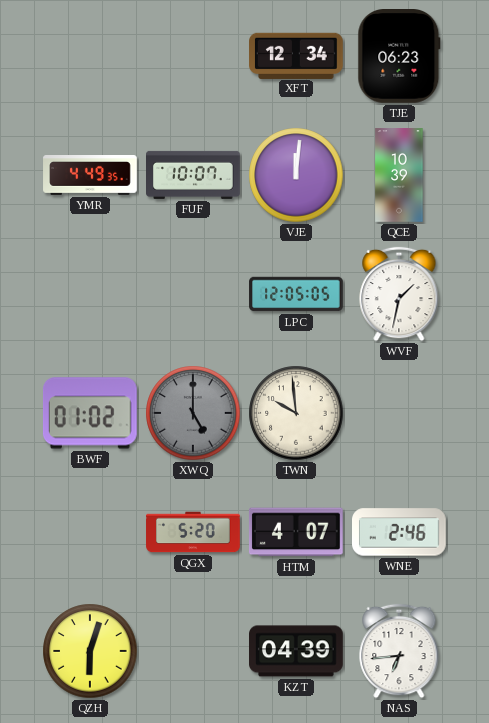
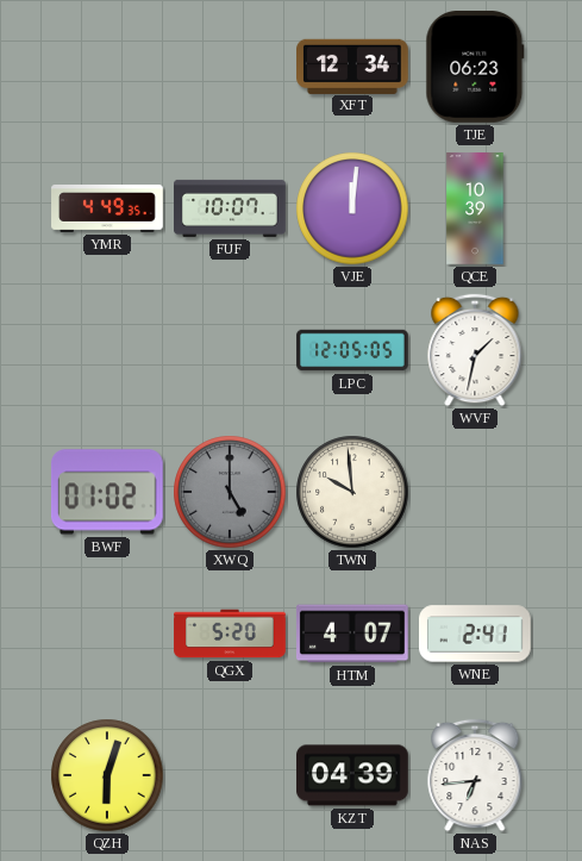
WNE: 2:46 -> 2:41
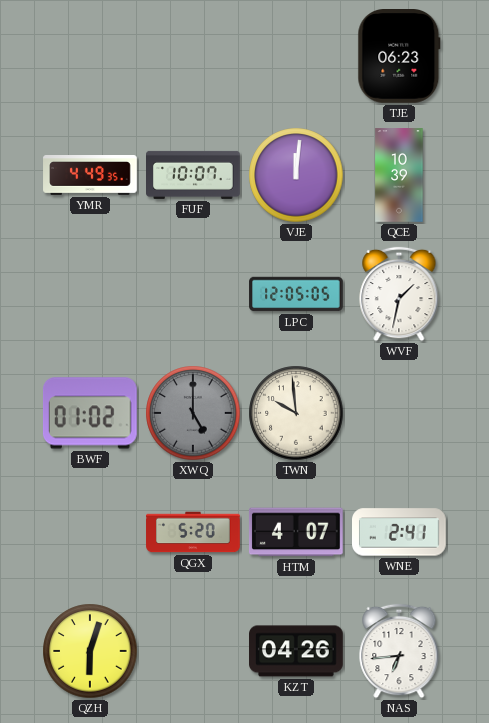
XFT: 12:34 -> none
KZT: 04:39 -> 04:26
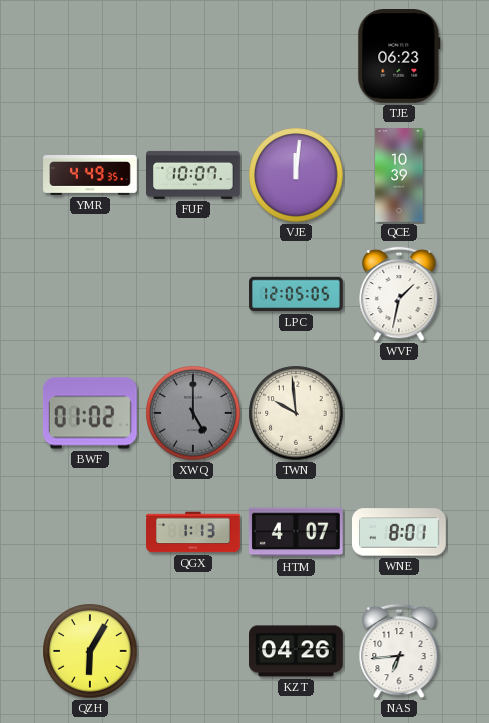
QGX: 5:20 -> 1:13
WNE: 2:41 -> 8:01
QZH: 6:03 -> 6:05
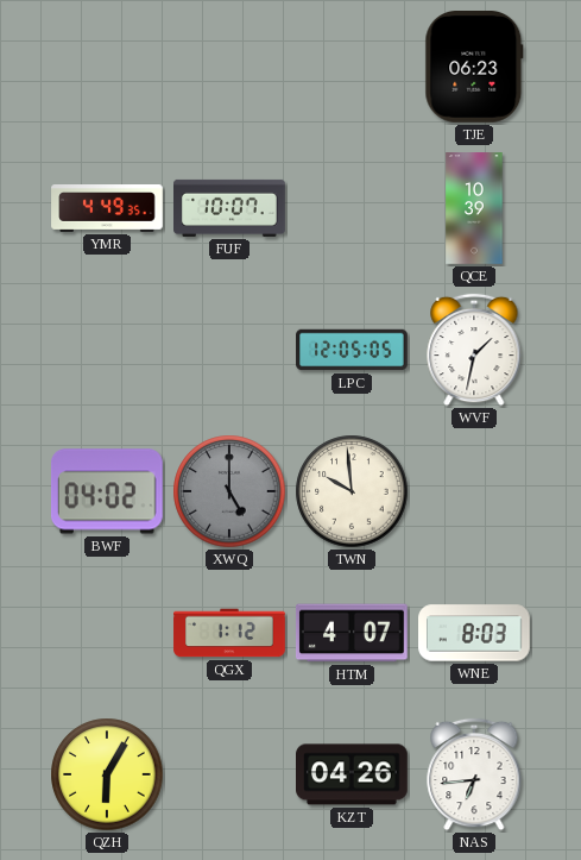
VJE: 12:01 -> none
BWF: 01:02 -> 04:02
QGX: 1:13 -> 1:12
WNE: 8:01 -> 8:03
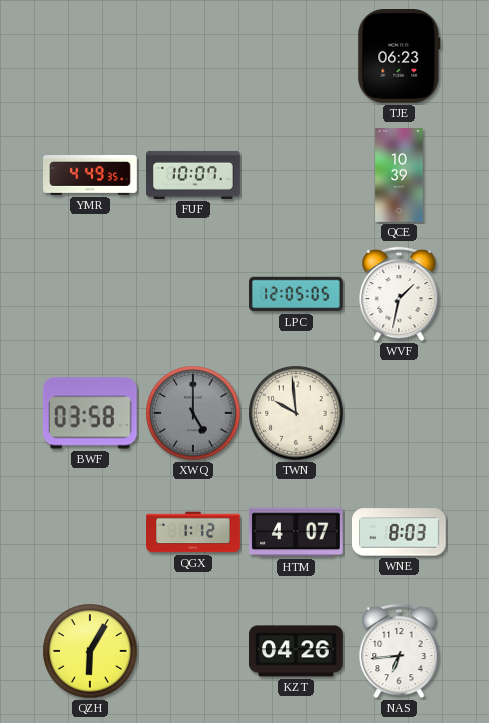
BWF: 04:02 -> 03:58
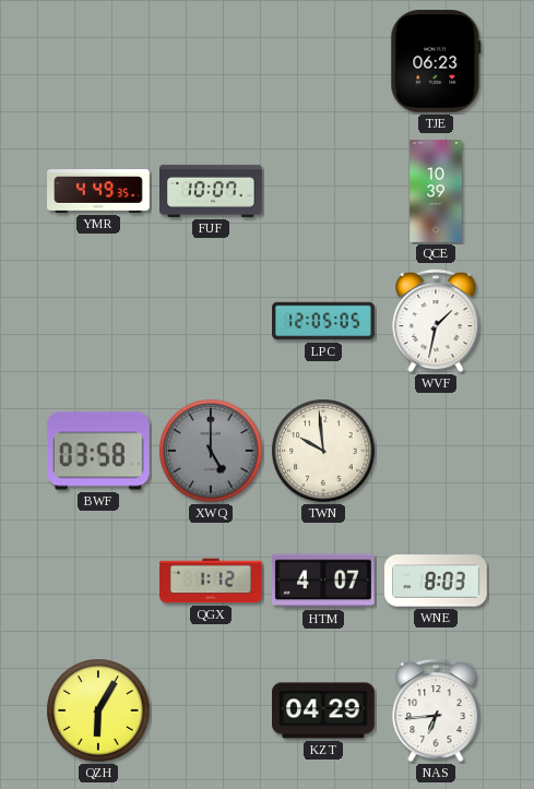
KZT: 04:26 -> 04:29
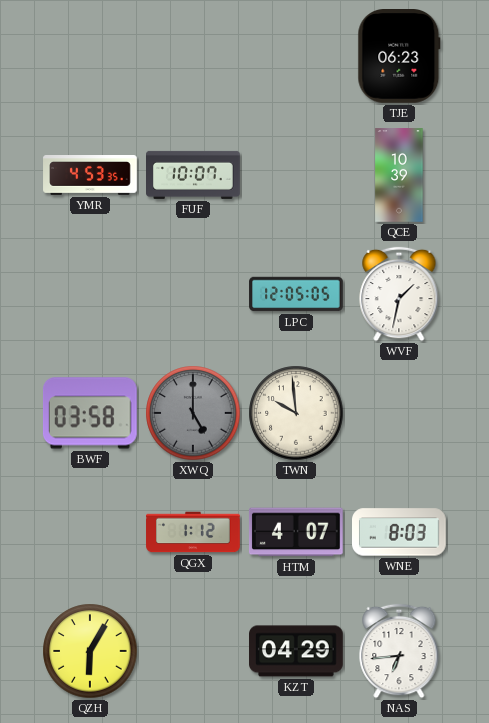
YMR: 4:49 -> 4:53
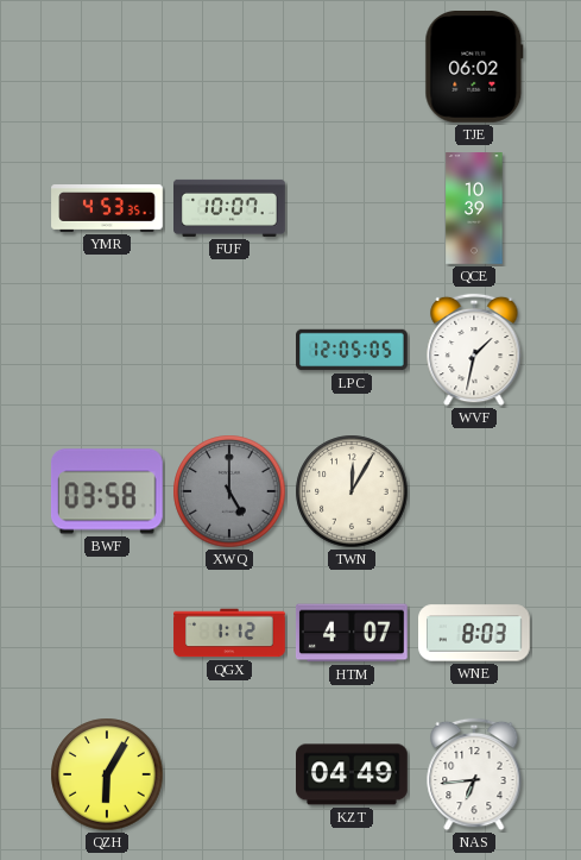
TJE: 06:23 -> 06:02
TWN: 9:59 -> 12:05
KZT: 04:29 -> 04:49
